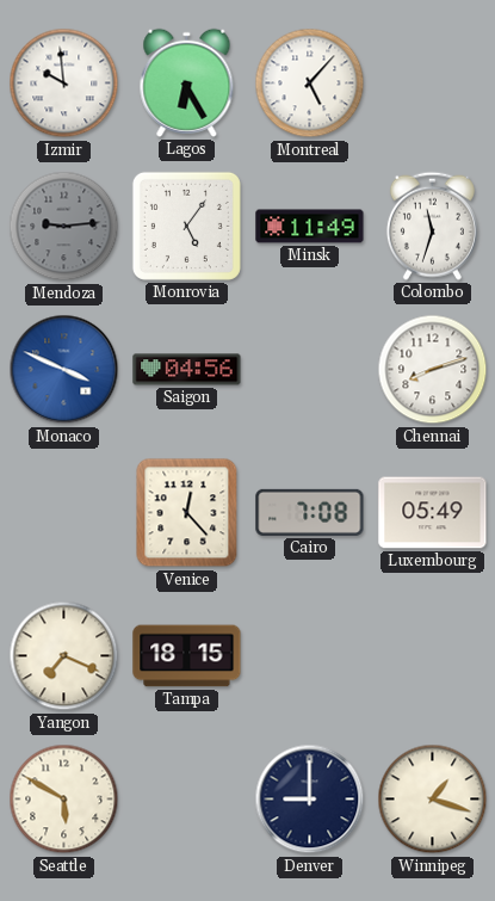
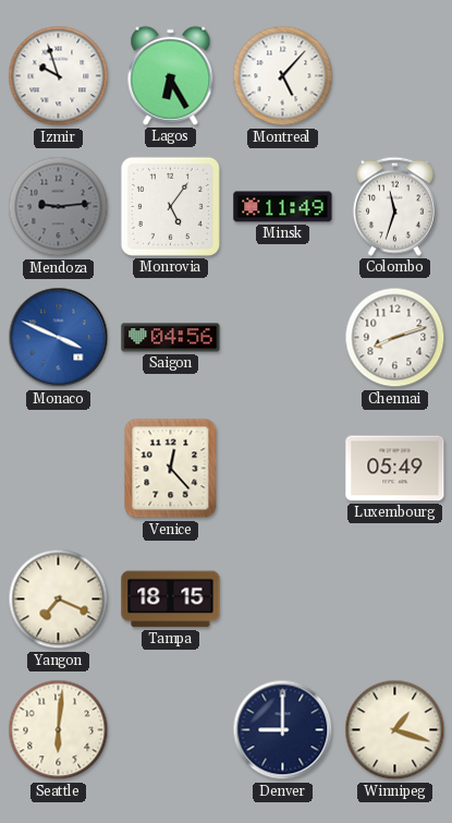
Izmir: 9:59 -> 9:57
Cairo: 7:08 -> none
Seattle: 5:50 -> 6:01
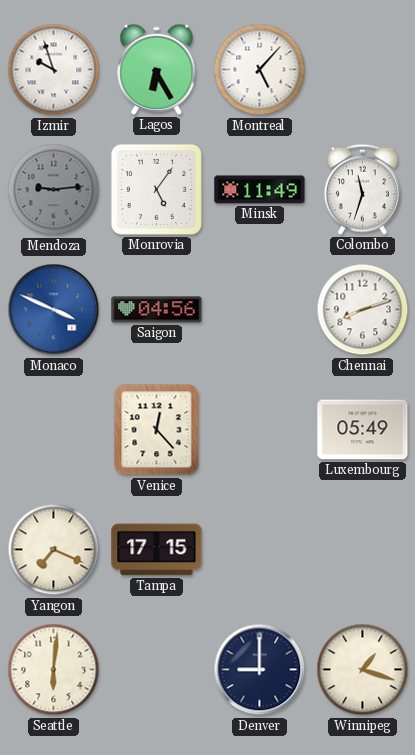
Tampa: 18:15 -> 17:15
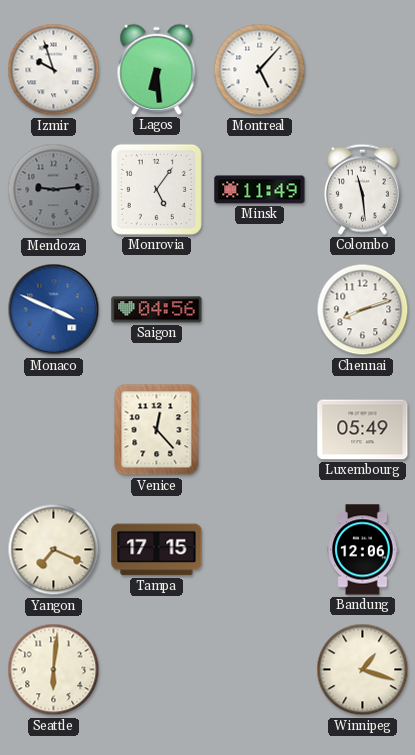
Lagos: 6:25 -> 6:29
Colombo: 11:33 -> 11:29
Bandung: none -> 12:06
Denver: 9:00 -> none
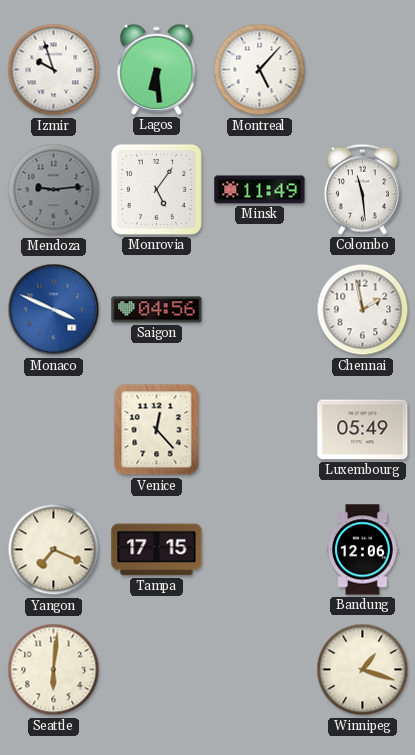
Chennai: 8:12 -> 1:58
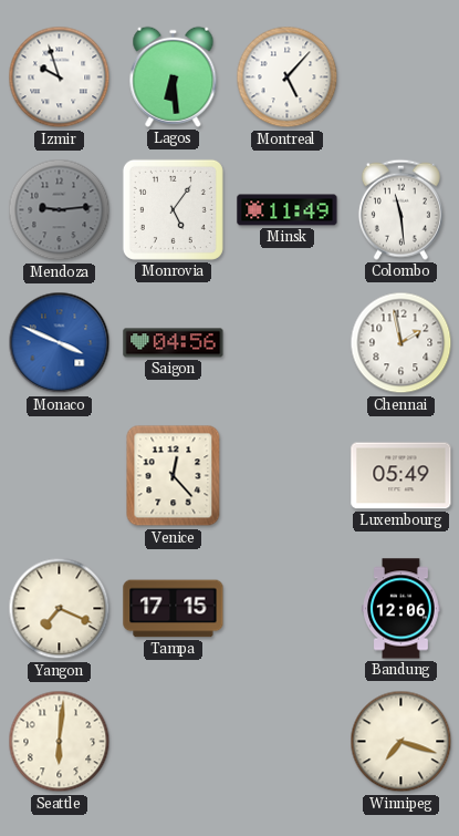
Winnipeg: 1:18 -> 7:18
